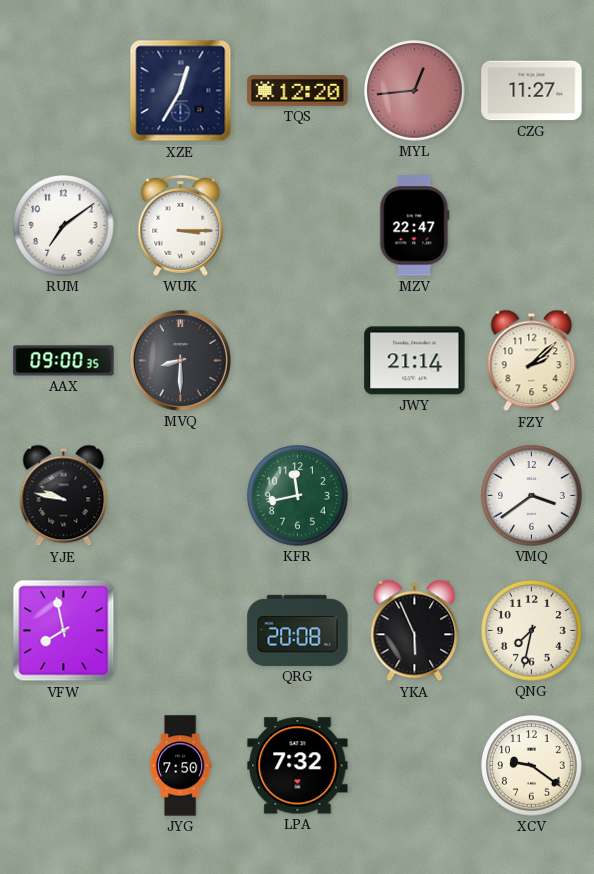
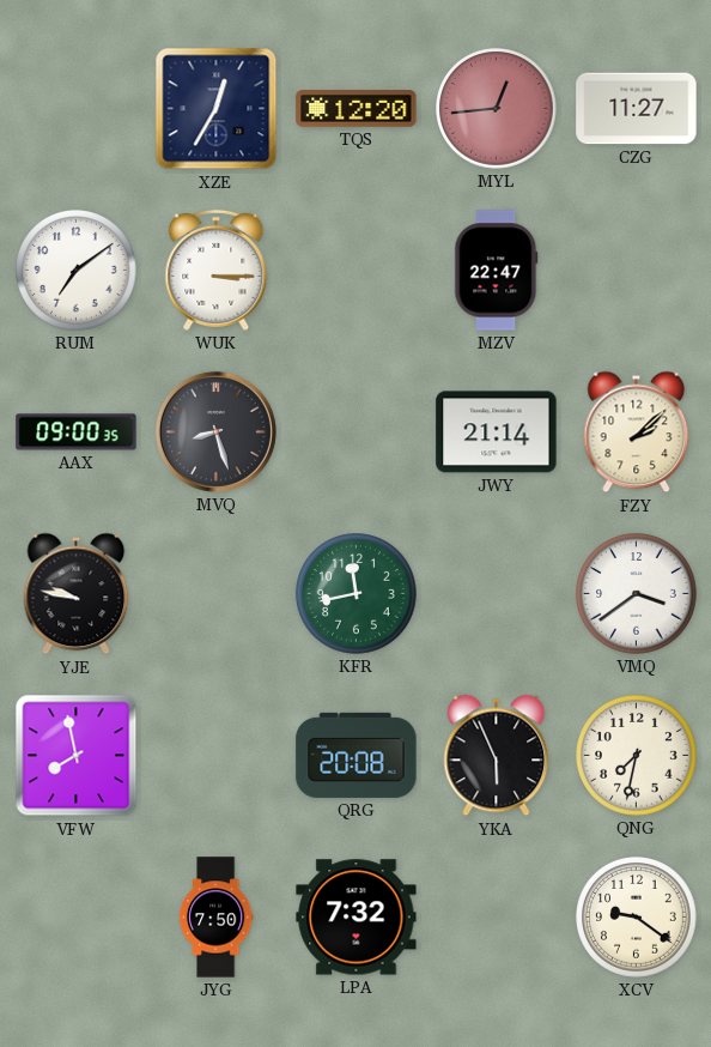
MVQ: 8:30 -> 8:27
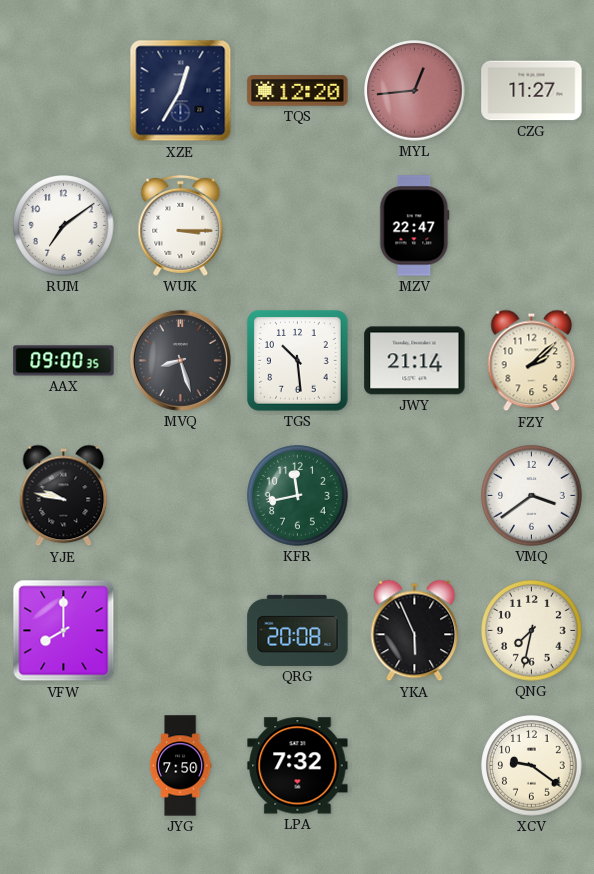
TGS: none -> 10:29
VFW: 7:58 -> 8:00
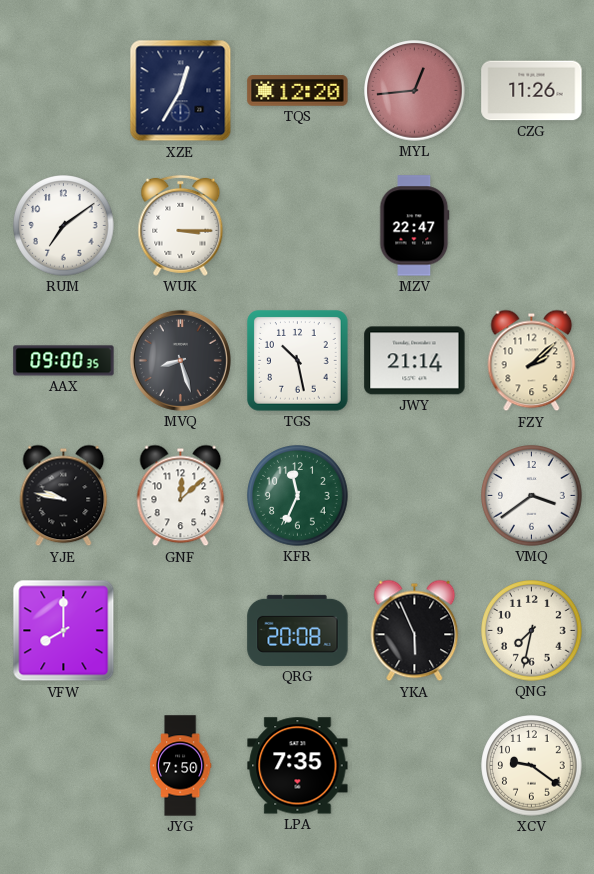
CZG: 11:27 -> 11:26
TGS: 10:29 -> 10:28
GNF: none -> 12:08
KFR: 11:43 -> 11:34
LPA: 7:32 -> 7:35
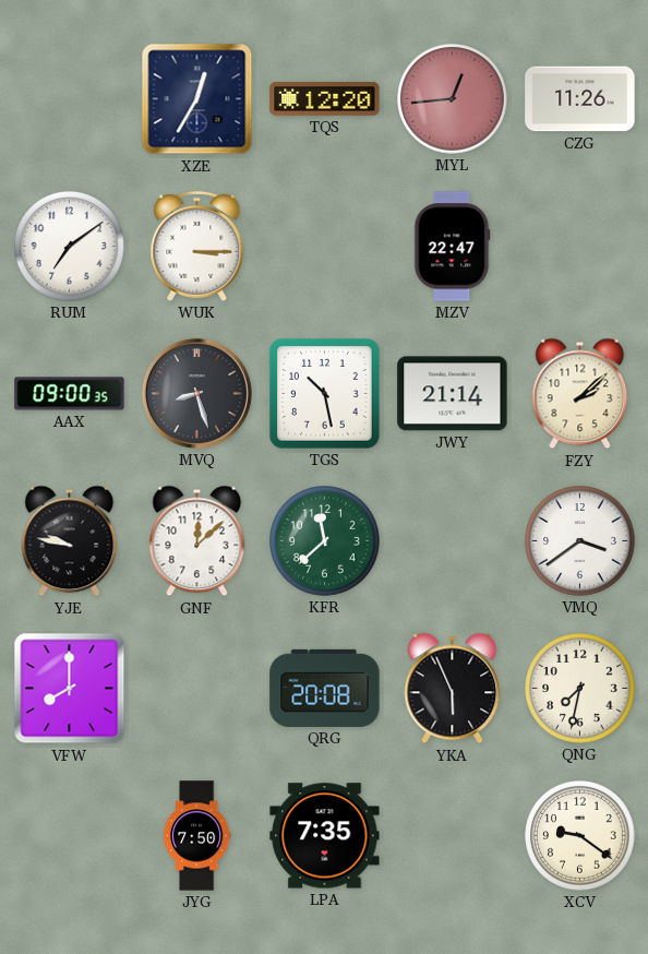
KFR: 11:34 -> 11:38
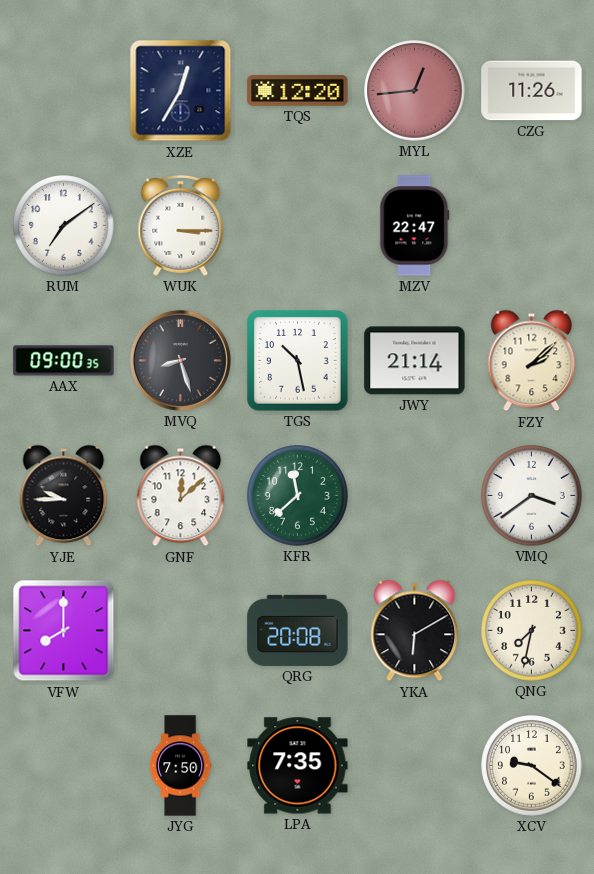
YJE: 9:47 -> 9:45
YKA: 5:56 -> 6:10
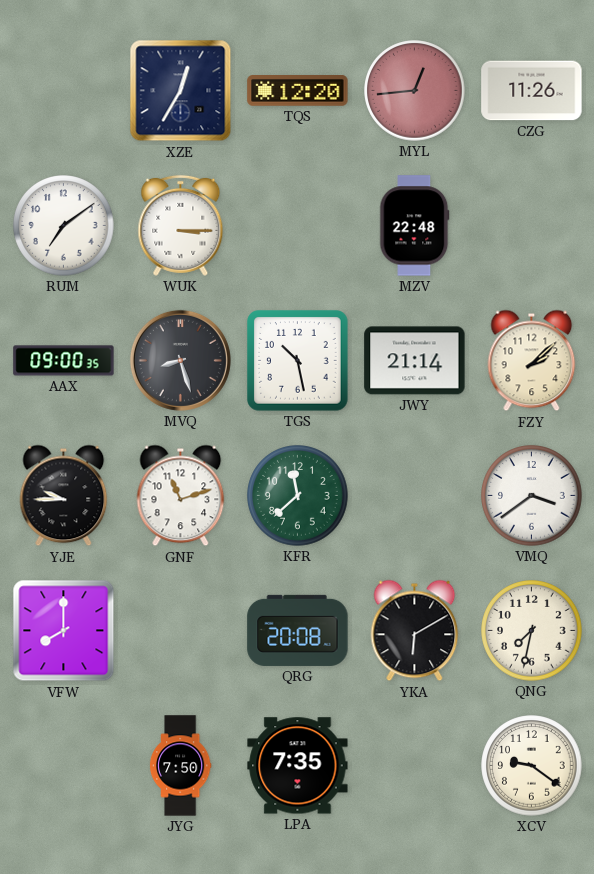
MZV: 22:47 -> 22:48
GNF: 12:08 -> 11:12
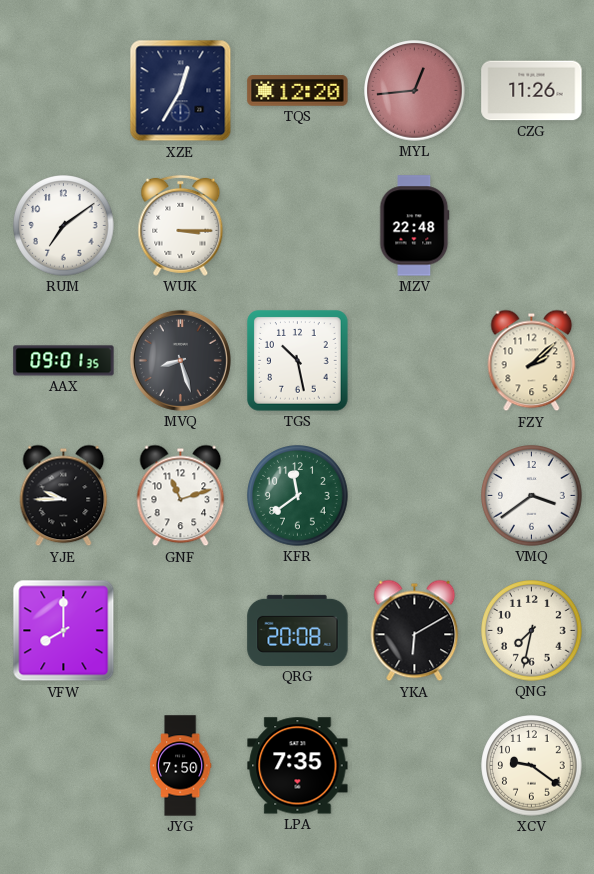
AAX: 09:00 -> 09:01
JWY: 21:14 -> none
KFR: 11:38 -> 11:39
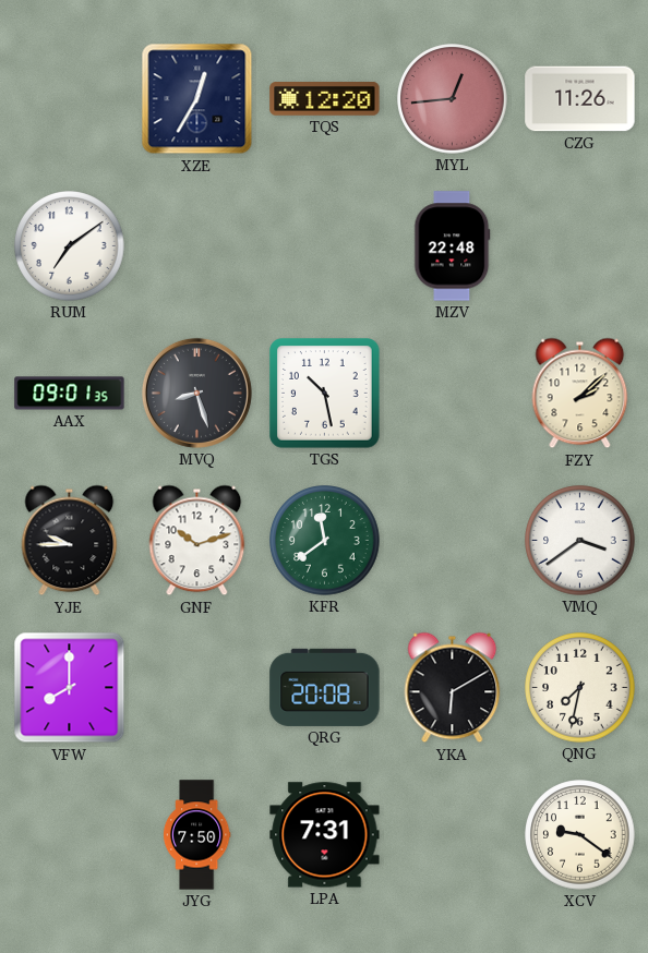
WUK: 3:15 -> none
GNF: 11:12 -> 10:12
LPA: 7:35 -> 7:31
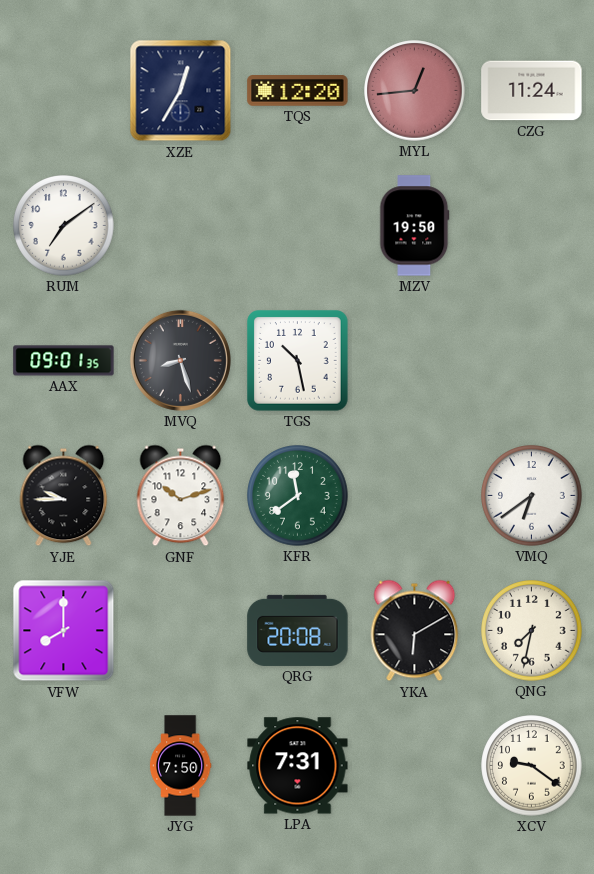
CZG: 11:26 -> 11:24
MZV: 22:48 -> 19:50
FZY: 2:08 -> none
VMQ: 3:39 -> 6:39
